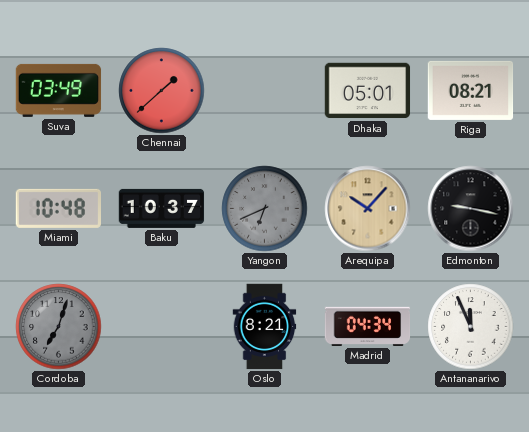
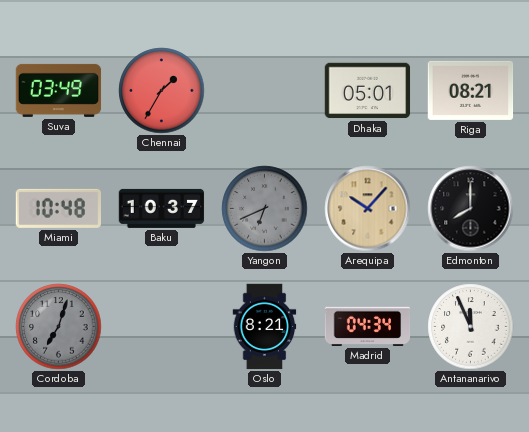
Chennai: 1:38 -> 1:35
Edmonton: 9:17 -> 8:00
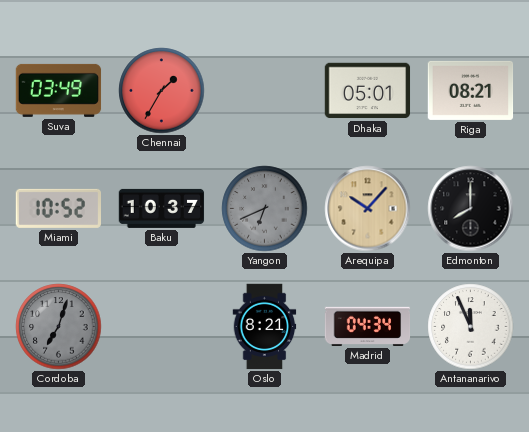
Miami: 10:48 -> 10:52
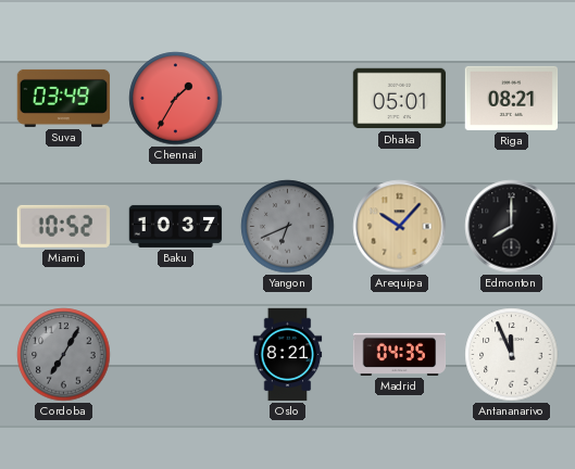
Cordoba: 7:03 -> 7:05
Madrid: 04:34 -> 04:35
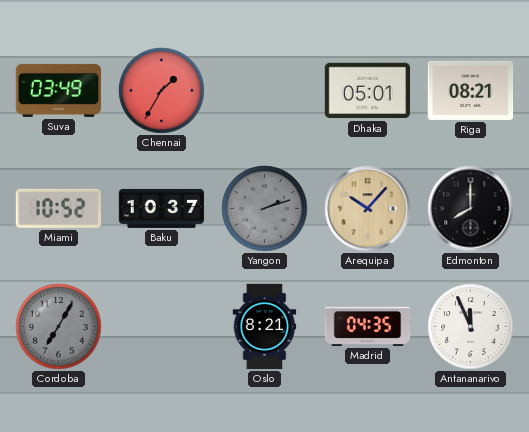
Yangon: 6:41 -> 2:12
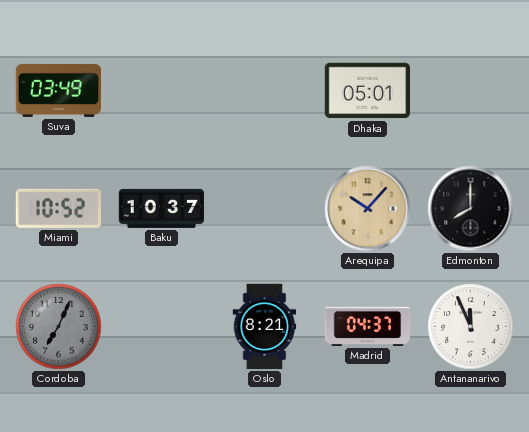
Chennai: 1:35 -> none
Riga: 08:21 -> none
Yangon: 2:12 -> none
Cordoba: 7:05 -> 7:04
Madrid: 04:35 -> 04:37
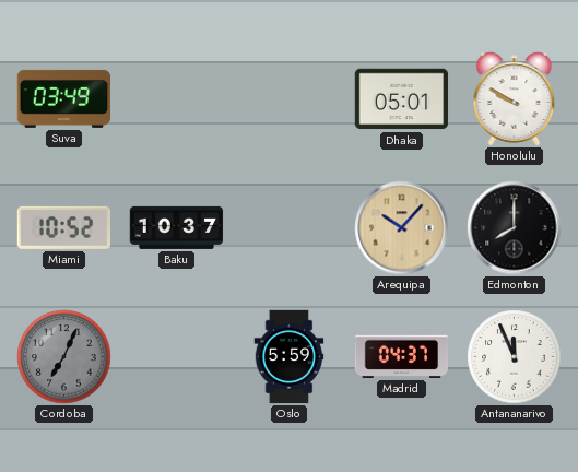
Honolulu: none -> 9:50
Oslo: 8:21 -> 5:59
